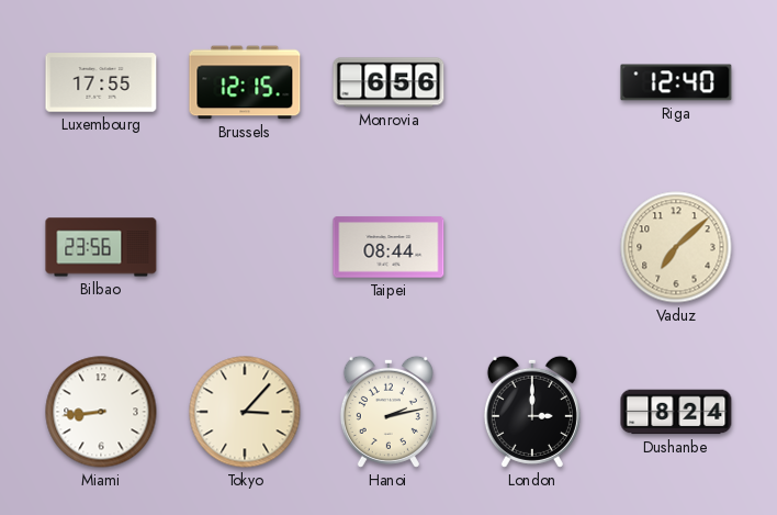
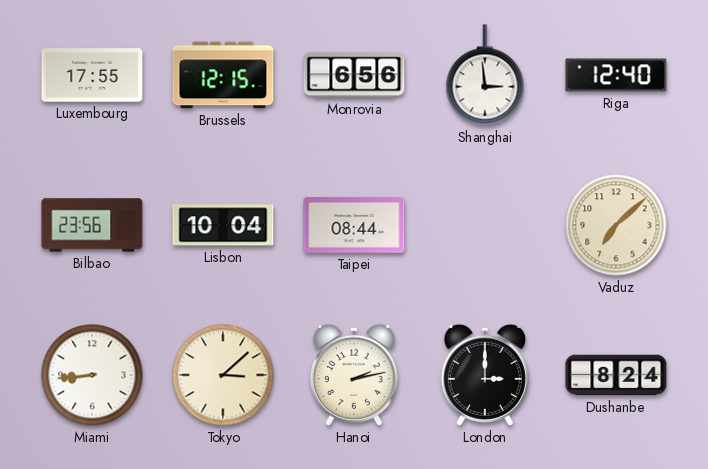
Shanghai: none -> 2:59
Lisbon: none -> 10:04
Tokyo: 3:07 -> 3:08
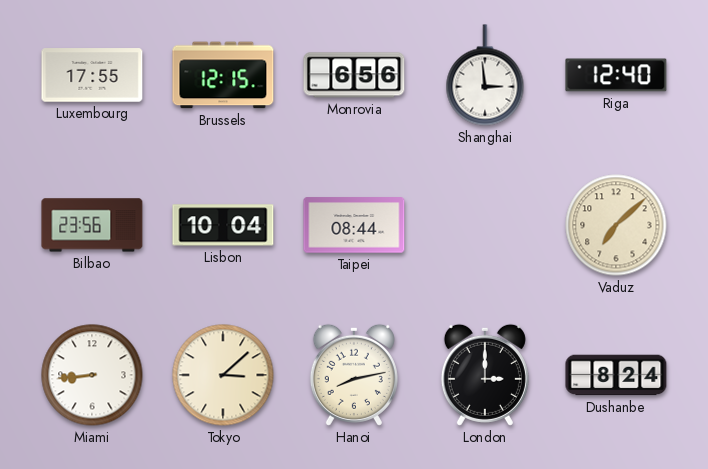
Hanoi: 2:13 -> 8:13
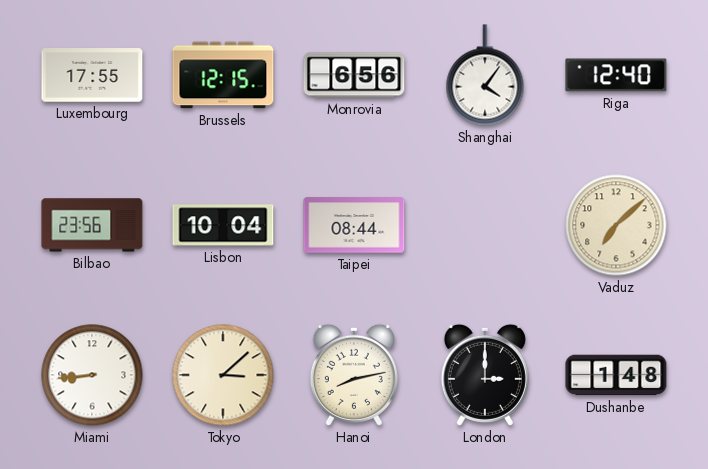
Shanghai: 2:59 -> 4:06
Dushanbe: 8:24 -> 1:48
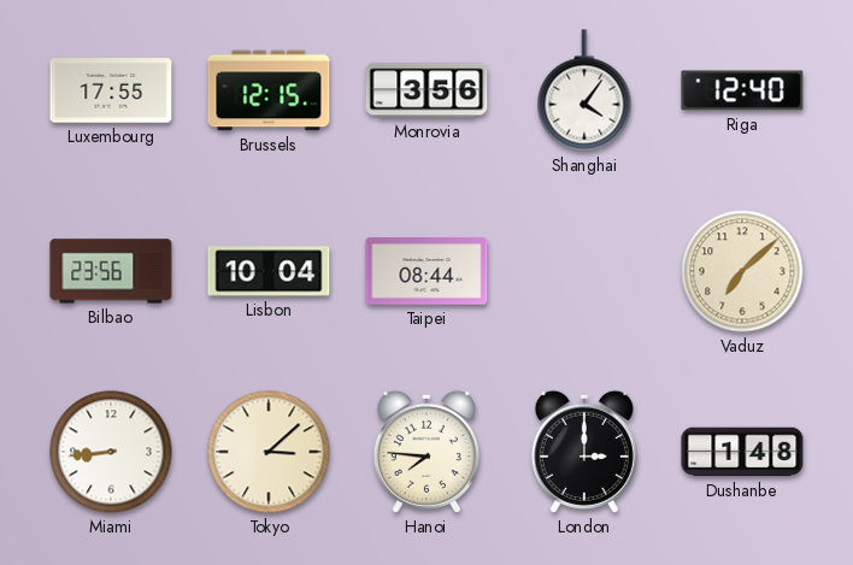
Monrovia: 6:56 -> 3:56
Hanoi: 8:13 -> 7:46
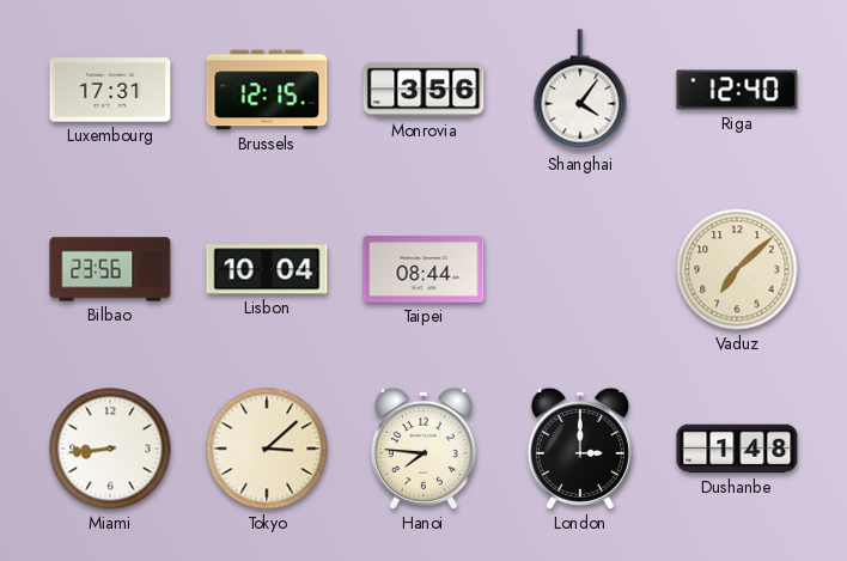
Luxembourg: 17:55 -> 17:31
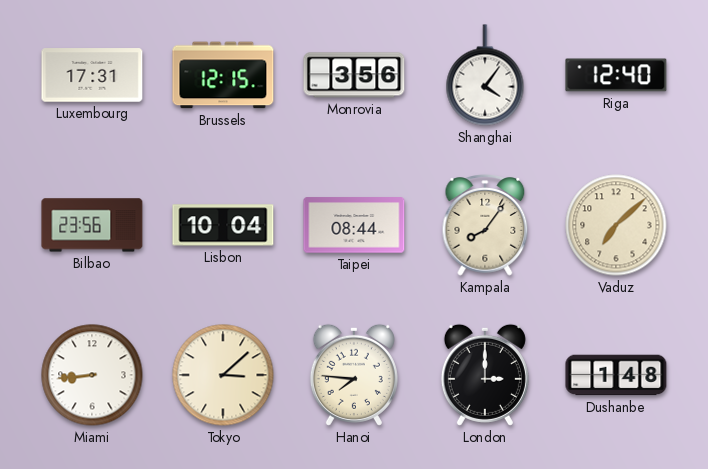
Kampala: none -> 8:06
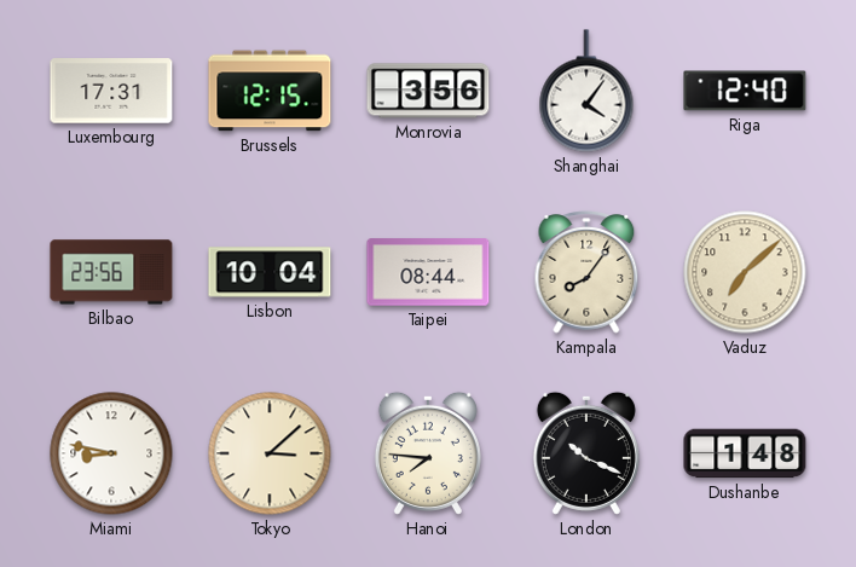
Miami: 8:44 -> 8:47
London: 3:00 -> 10:19
